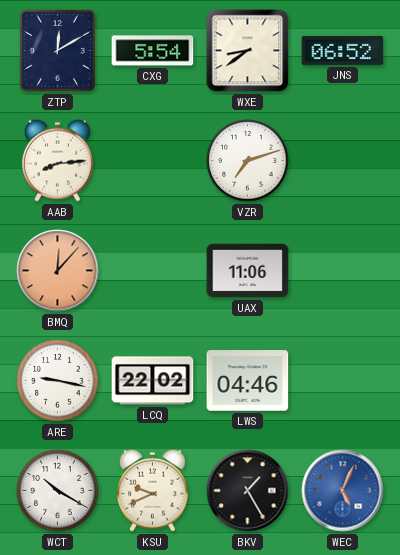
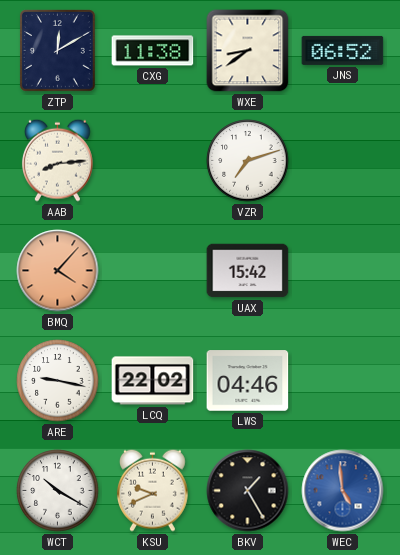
CXG: 5:54 -> 11:38
BMQ: 12:07 -> 4:07
UAX: 11:06 -> 15:42
WEC: 5:04 -> 4:59
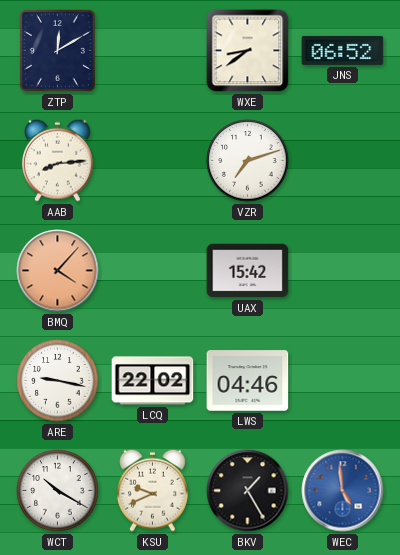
CXG: 11:38 -> none
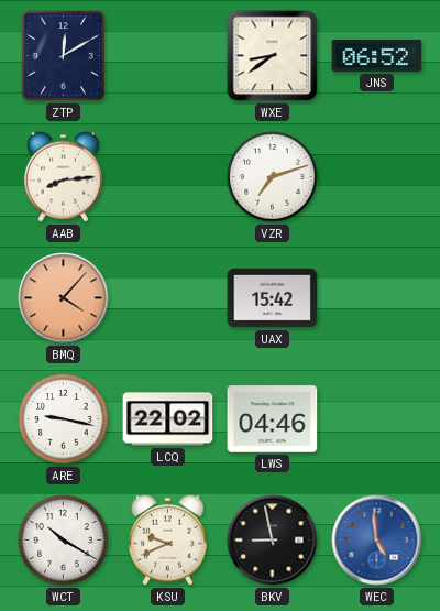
BKV: 1:25 -> 8:58
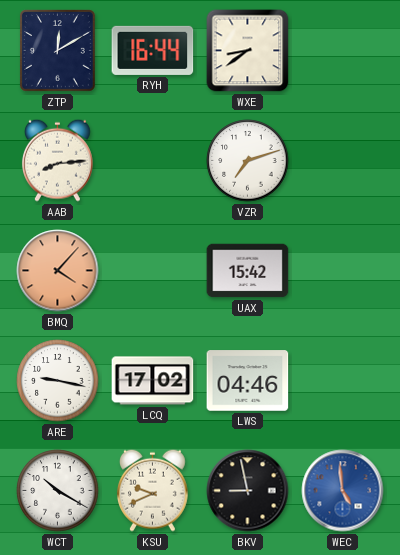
RYH: none -> 16:44
JNS: 06:52 -> none
LCQ: 22:02 -> 17:02
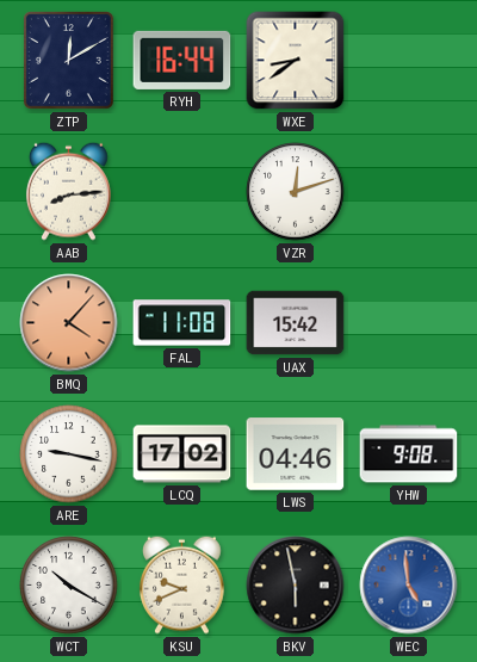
VZR: 7:12 -> 12:12
FAL: none -> 11:08
YHW: none -> 9:08
BKV: 8:58 -> 5:58
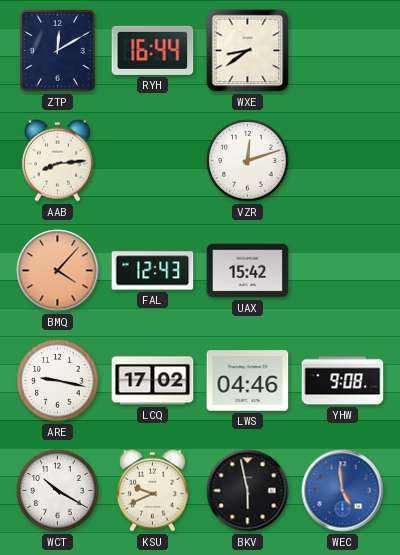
FAL: 11:08 -> 12:43
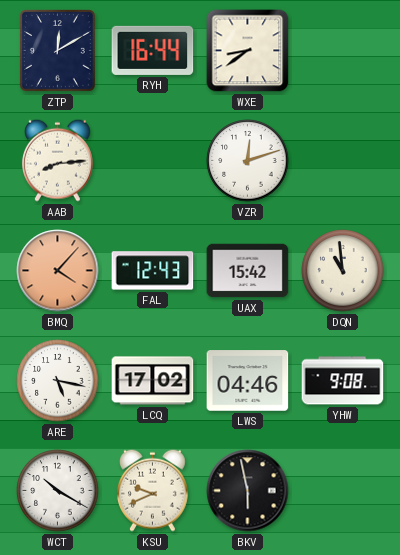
DQN: none -> 10:59
ARE: 9:17 -> 5:17
WEC: 4:59 -> none
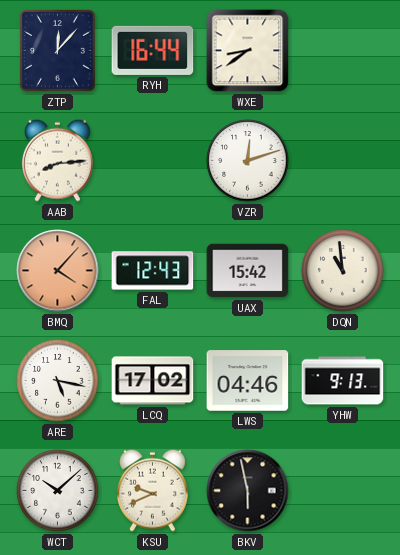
ZTP: 12:10 -> 12:07
YHW: 9:08 -> 9:13
WCT: 10:20 -> 10:08
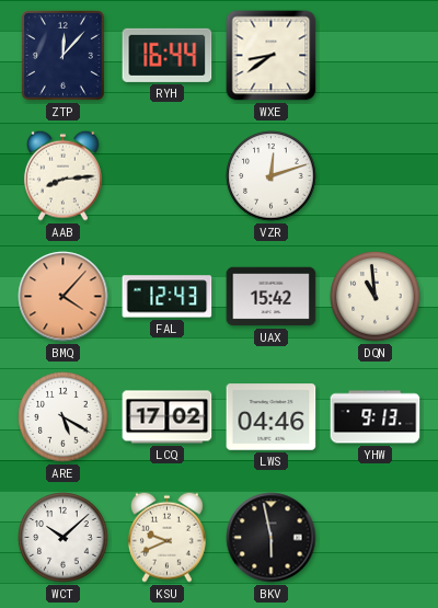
ARE: 5:17 -> 5:20
